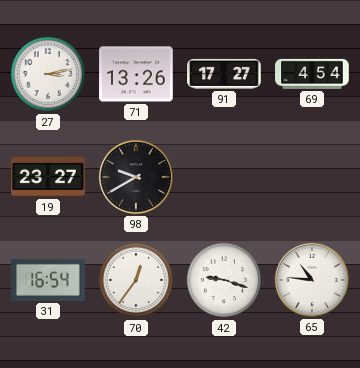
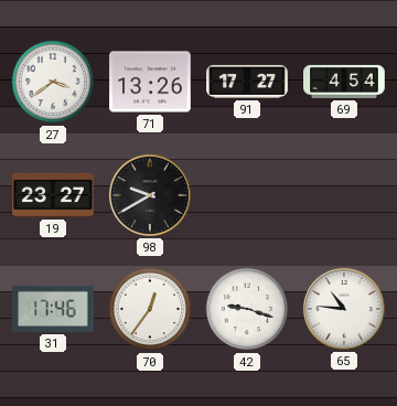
27: 3:13 -> 3:39
31: 16:54 -> 17:46
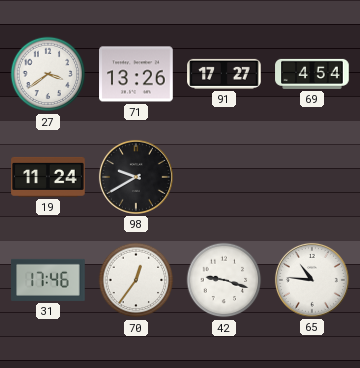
19: 23:27 -> 11:24
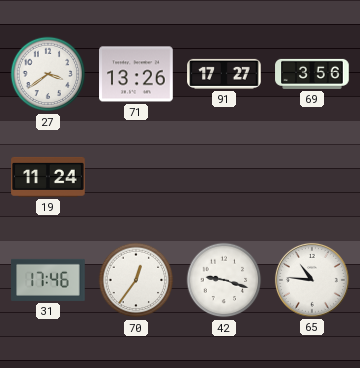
69: 4:54 -> 3:56
98: 9:40 -> none
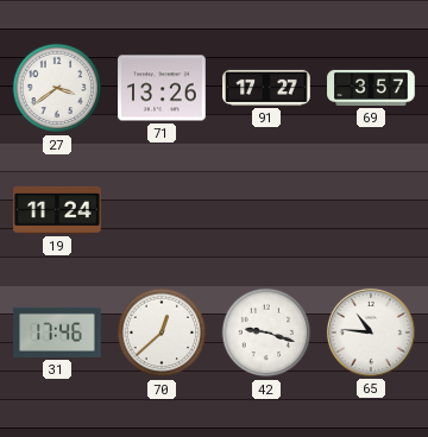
69: 3:56 -> 3:57
70: 12:36 -> 12:38
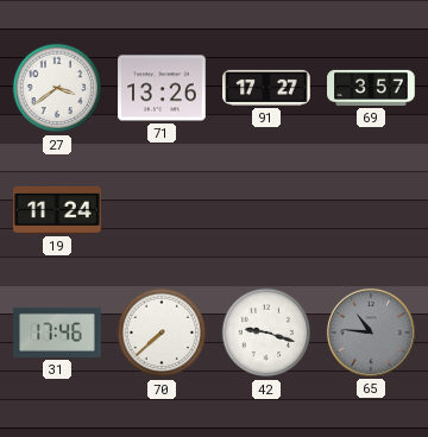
70: 12:38 -> 7:38
65 dial: white -> grey
